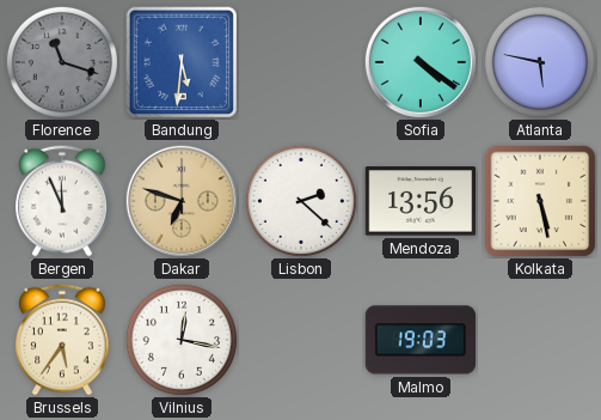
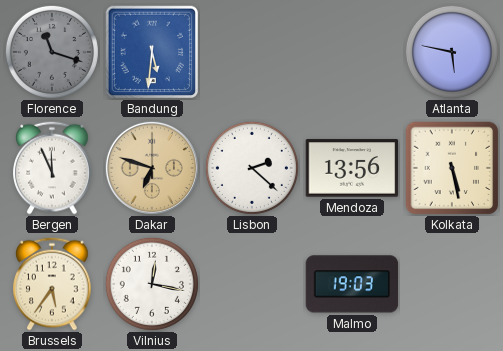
Sofia: 4:21 -> none
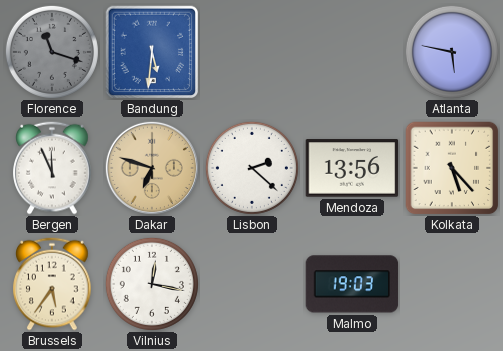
Kolkata: 5:28 -> 5:23
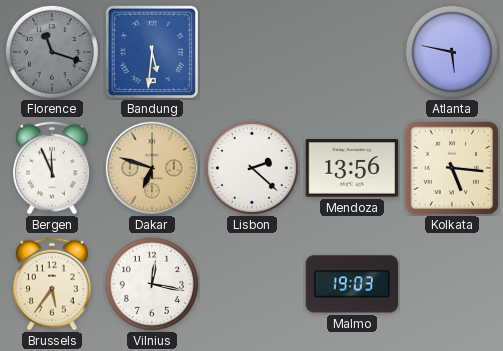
Kolkata: 5:23 -> 5:16
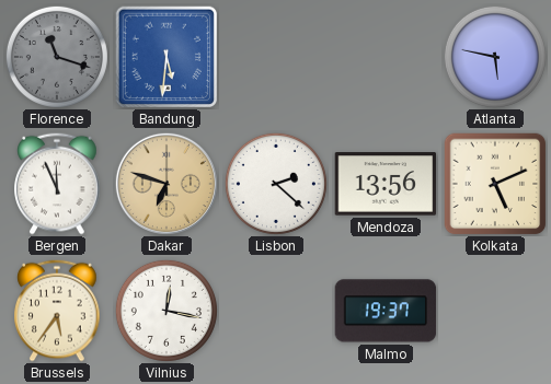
Kolkata: 5:16 -> 5:11
Malmo: 19:03 -> 19:37
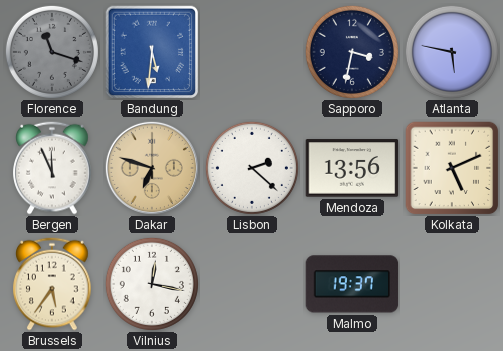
Sapporo: none -> 3:32
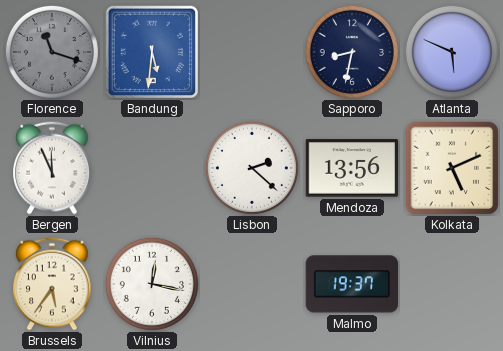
Sapporo: 3:32 -> 8:32
Atlanta: 5:47 -> 5:49
Dakar: 6:48 -> none
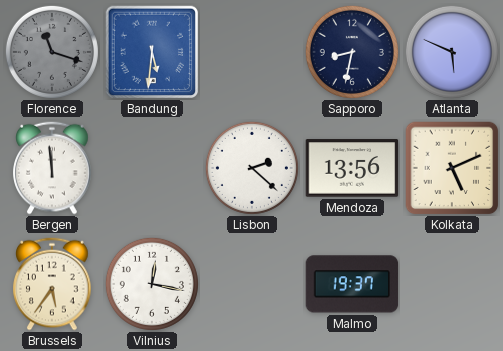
Bergen: 11:56 -> 11:59
